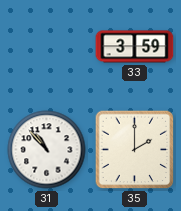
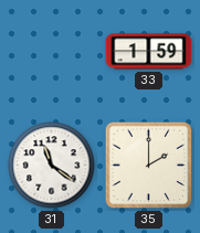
33: 3:59 -> 1:59
31: 10:53 -> 11:21
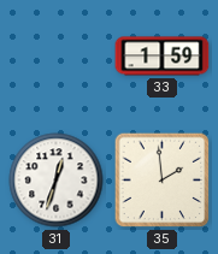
31: 11:21 -> 12:33
35: 2:00 -> 1:59
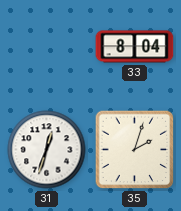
33: 1:59 -> 8:04
35: 1:59 -> 2:03
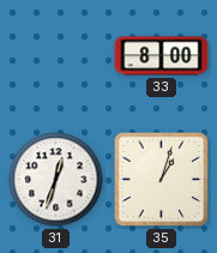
33: 8:04 -> 8:00
35: 2:03 -> 1:03
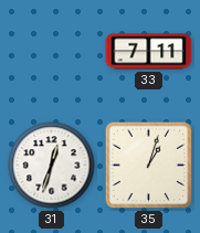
33: 8:00 -> 7:11
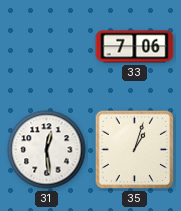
33: 7:11 -> 7:06
31: 12:33 -> 12:29
